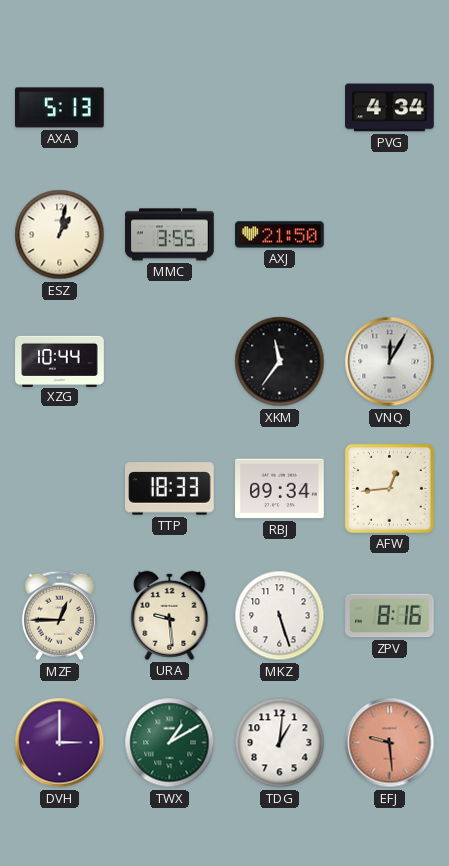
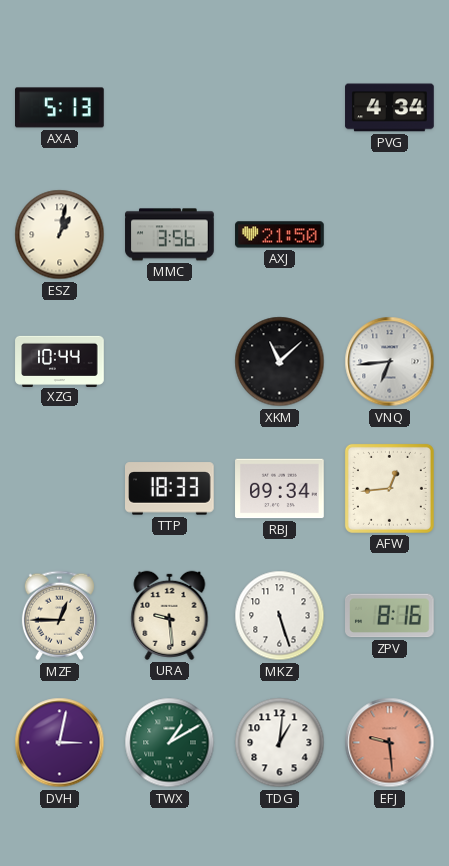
MMC: 3:55 -> 3:56
XKM: 11:36 -> 11:08
VNQ: 12:05 -> 6:44
DVH: 3:00 -> 3:02
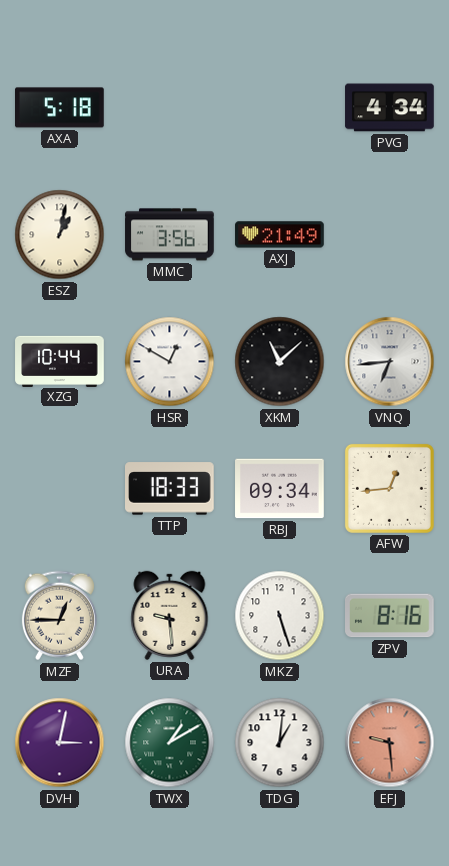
AXA: 5:13 -> 5:18
AXJ: 21:50 -> 21:49
HSR: none -> 12:50
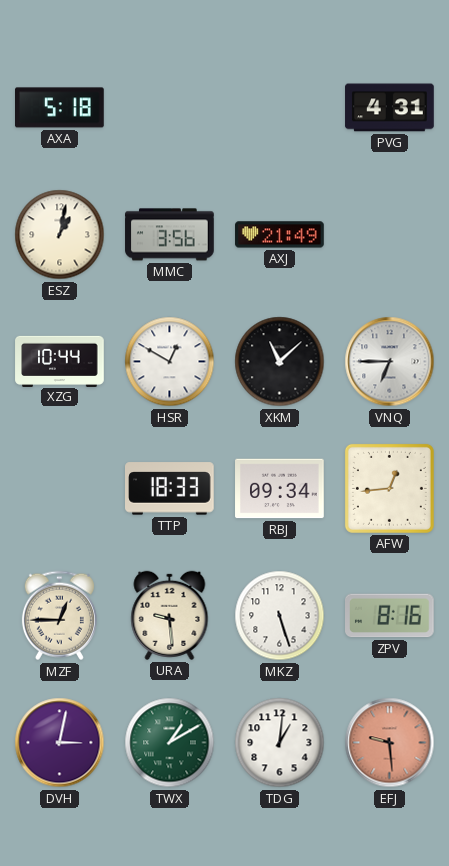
PVG: 4:34 -> 4:31
VNQ: 6:44 -> 6:45
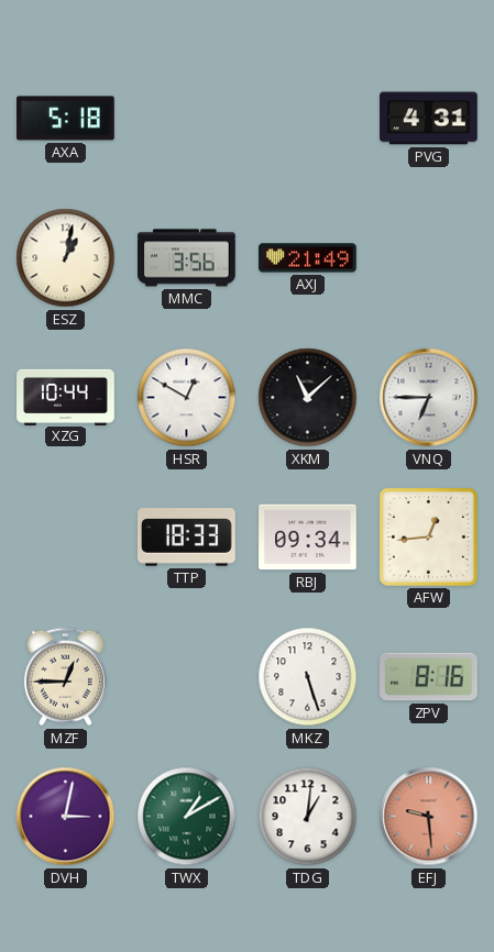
URA: 9:29 -> none
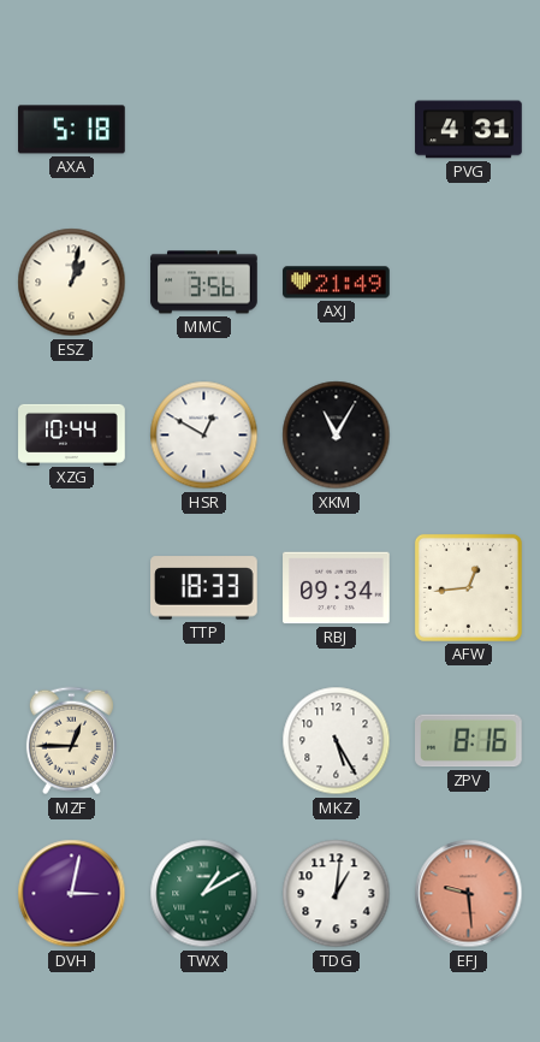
XKM: 11:08 -> 11:05
VNQ: 6:45 -> none
MKZ: 5:27 -> 5:25
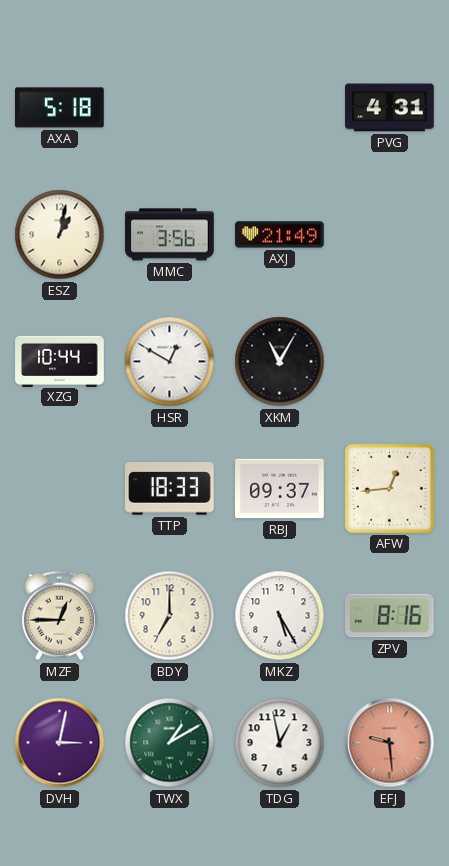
RBJ: 09:34 -> 09:37
BDY: none -> 7:00
TDG: 1:01 -> 12:58
